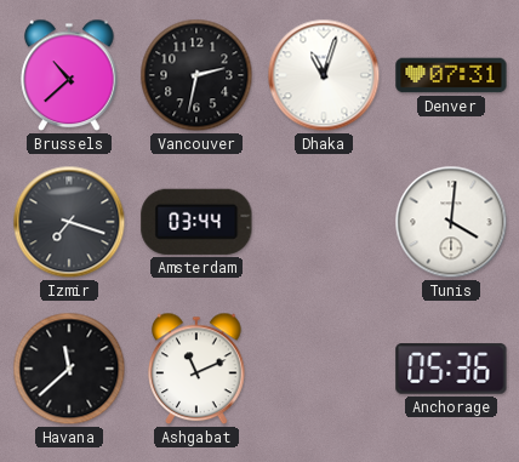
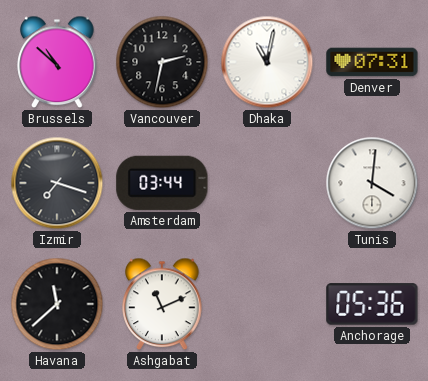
Brussels: 10:38 -> 10:52
Dhaka: 11:03 -> 11:02
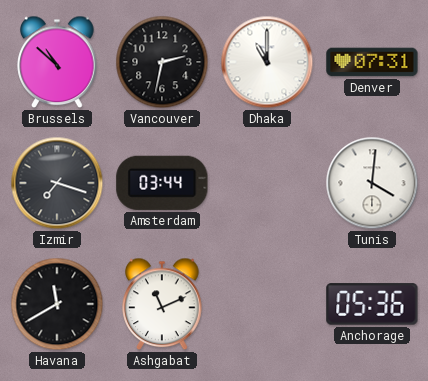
Dhaka: 11:02 -> 11:00
Havana: 11:38 -> 11:40
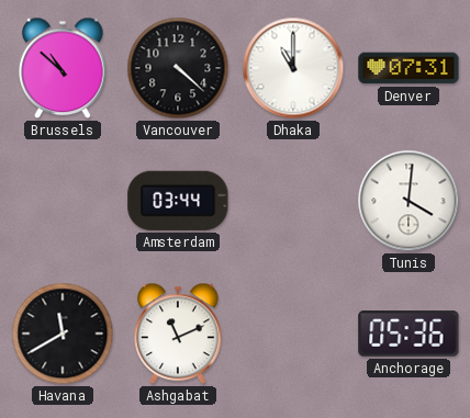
Vancouver: 2:32 -> 4:22
Izmir: 7:18 -> none
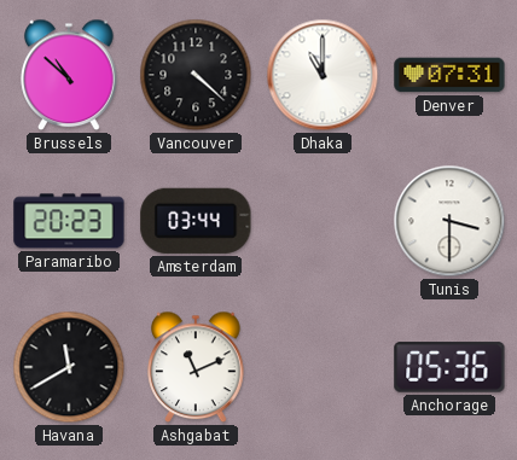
Paramaribo: none -> 20:23
Tunis: 4:01 -> 3:30
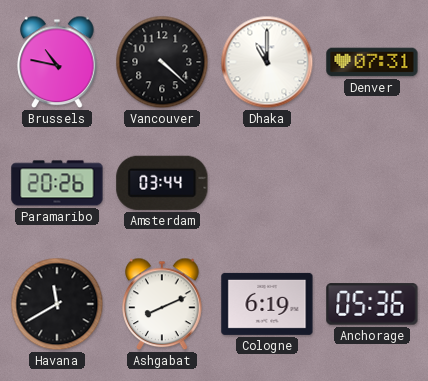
Brussels: 10:52 -> 10:47
Paramaribo: 20:23 -> 20:26
Tunis: 3:30 -> none
Ashgabat: 11:11 -> 8:11
Cologne: none -> 6:19
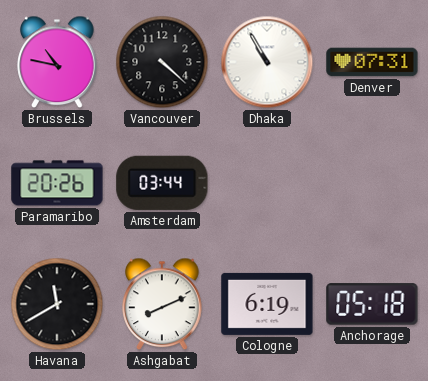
Dhaka: 11:00 -> 10:55
Anchorage: 05:36 -> 05:18
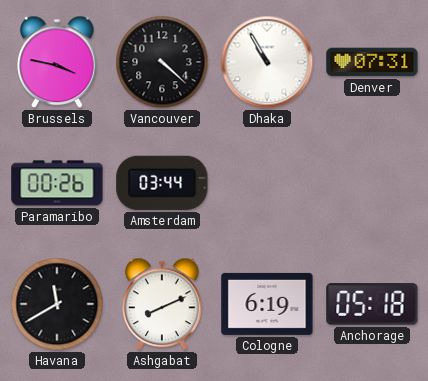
Brussels: 10:47 -> 3:47
Paramaribo: 20:26 -> 00:26
